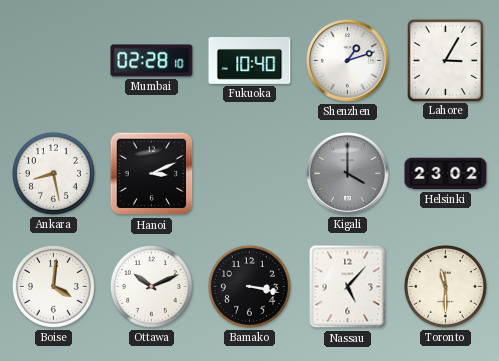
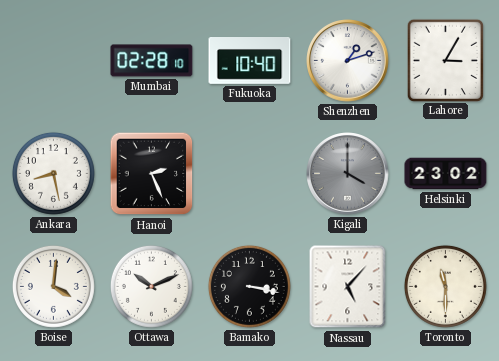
Hanoi: 3:11 -> 2:26
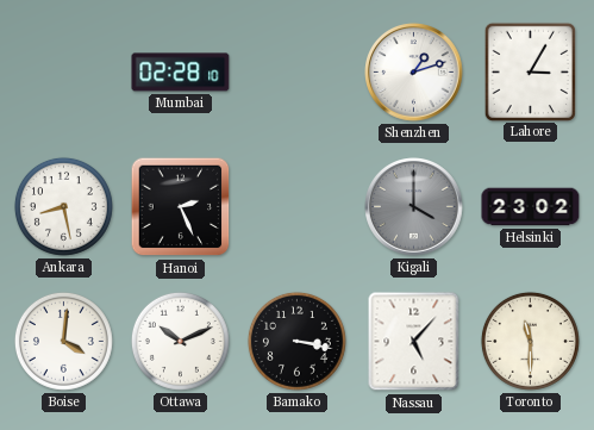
Fukuoka: 10:40 -> none
